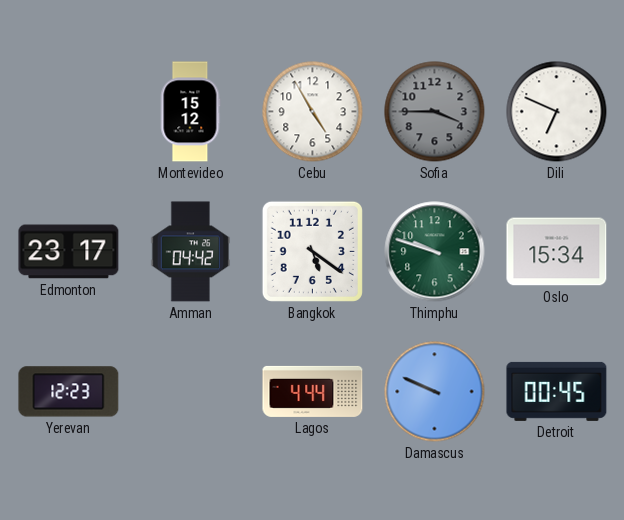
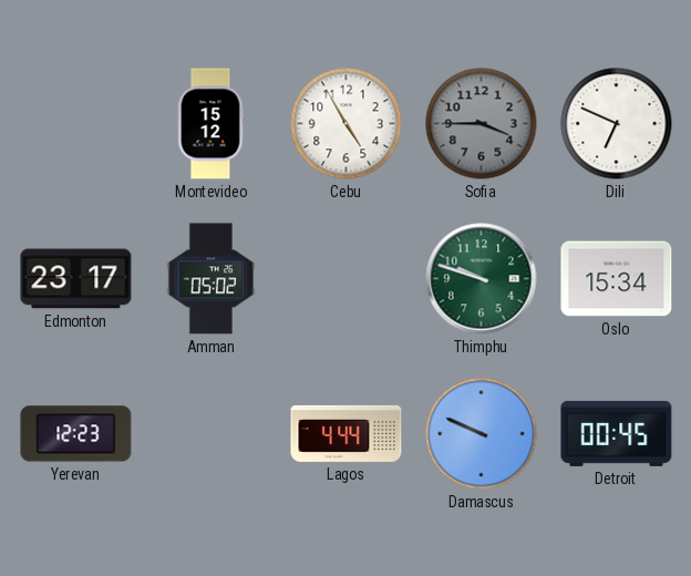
Amman: 04:42 -> 05:02
Bangkok: 5:21 -> none
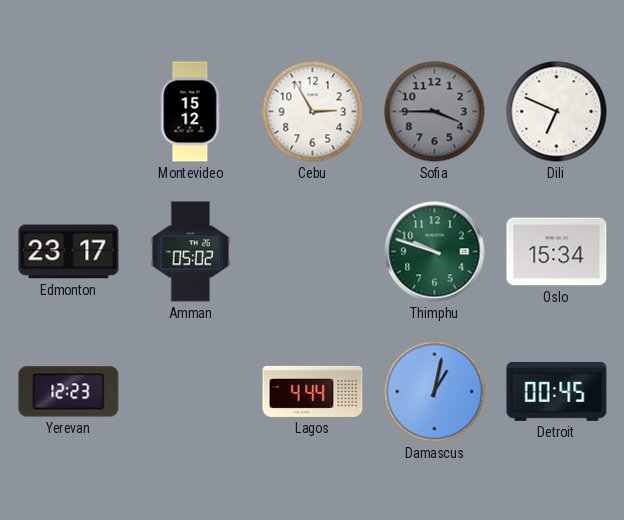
Cebu: 4:55 -> 2:55
Damascus: 9:49 -> 1:02
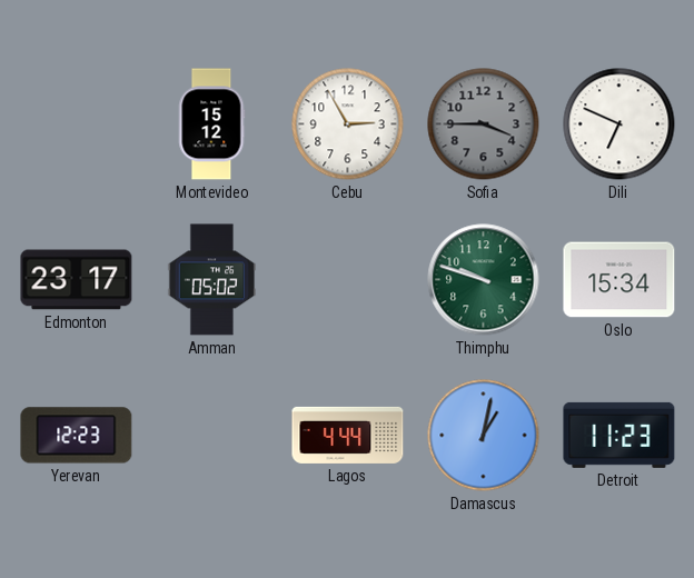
Detroit: 00:45 -> 11:23
